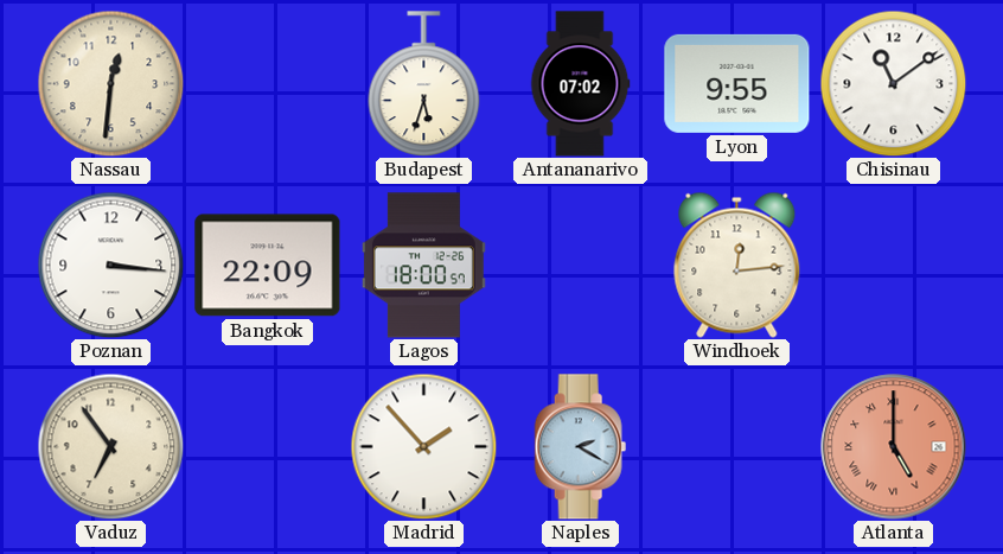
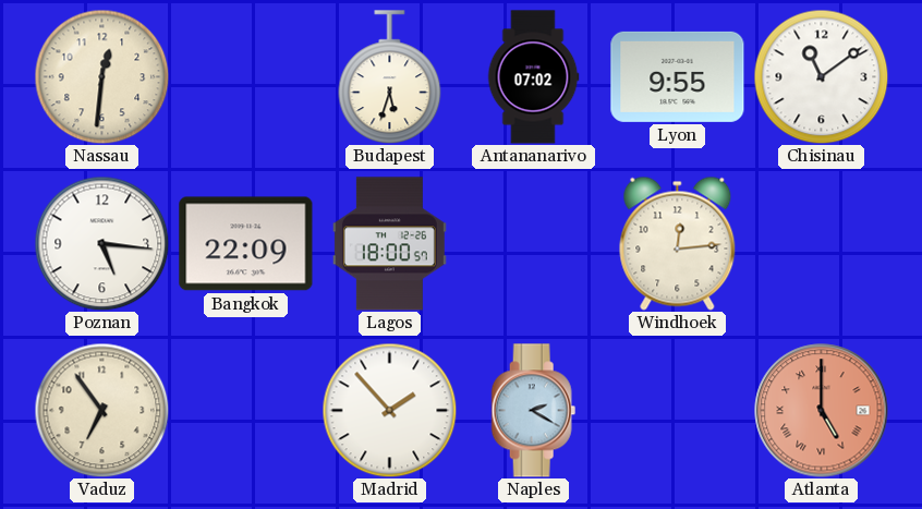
Poznan: 3:16 -> 5:16
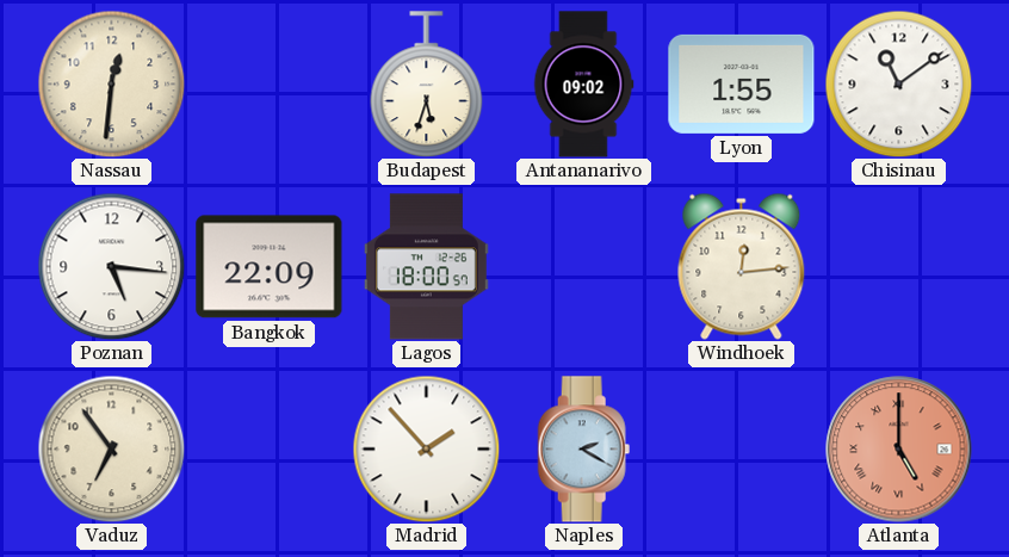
Antananarivo: 07:02 -> 09:02
Lyon: 9:55 -> 1:55
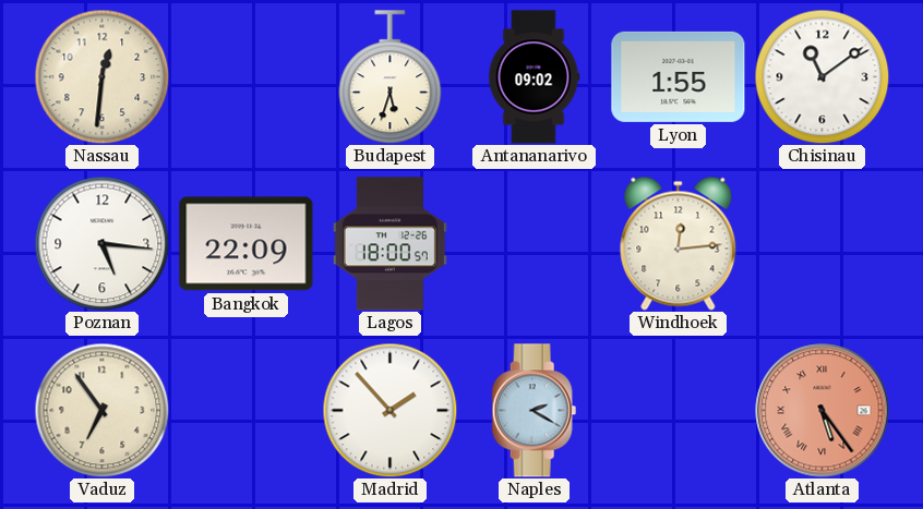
Atlanta: 5:00 -> 5:24
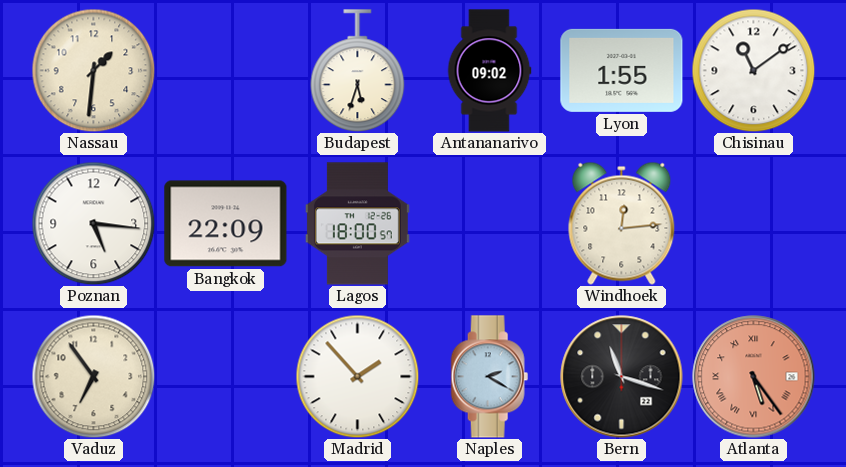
Nassau: 12:31 -> 1:31
Bern: none -> 11:18
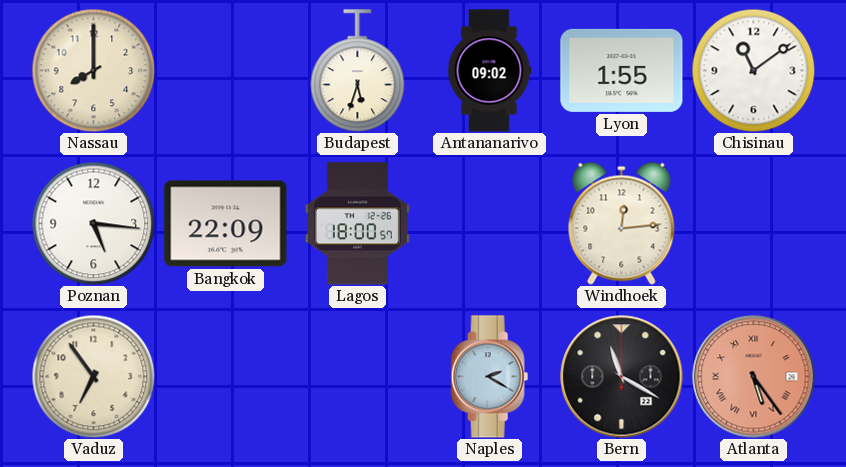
Nassau: 1:31 -> 8:00
Madrid: 1:53 -> none
Bern: 11:18 -> 11:20
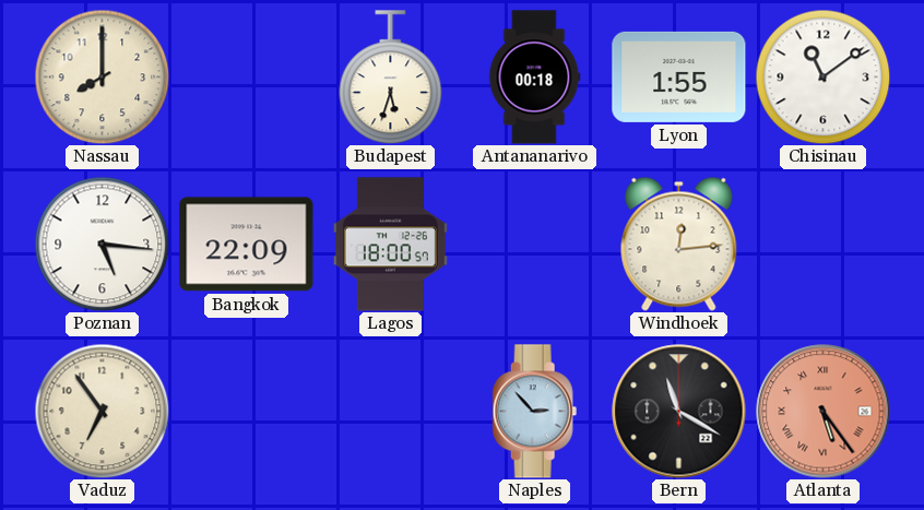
Antananarivo: 09:02 -> 00:18
Naples: 2:20 -> 2:53
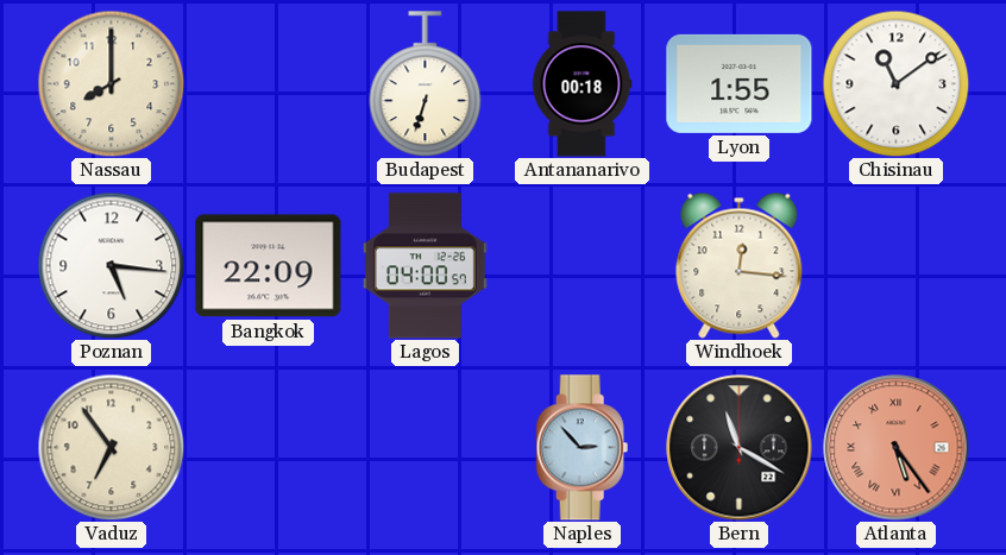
Budapest: 5:33 -> 6:33
Lagos: 18:00 -> 04:00
Windhoek: 12:14 -> 12:16
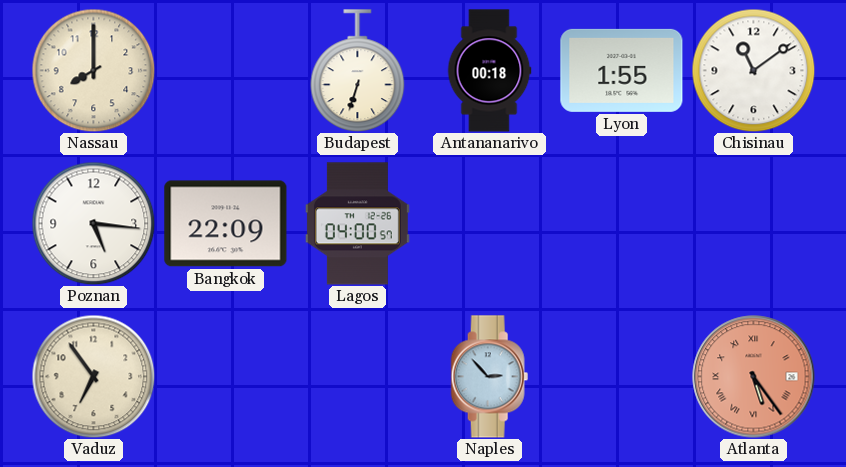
Windhoek: 12:16 -> none
Bern: 11:20 -> none
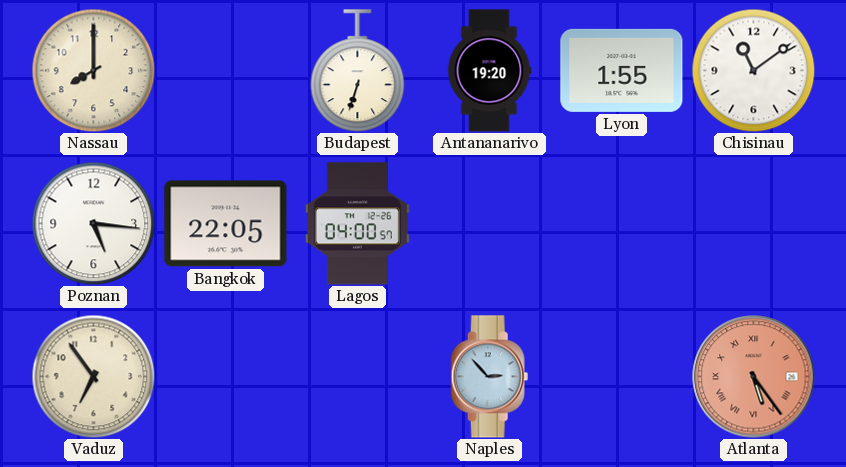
Antananarivo: 00:18 -> 19:20
Bangkok: 22:09 -> 22:05
